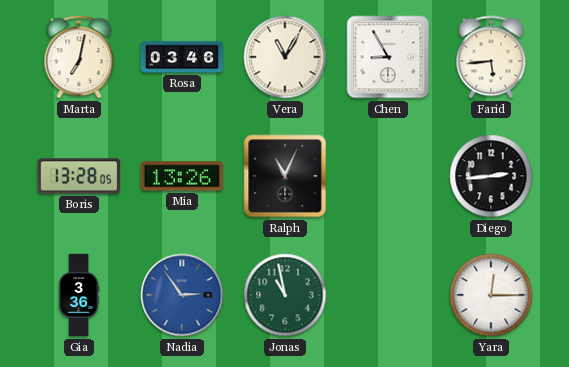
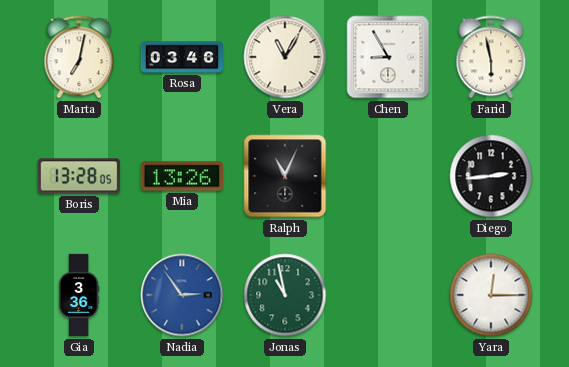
Farid: 5:44 -> 5:58
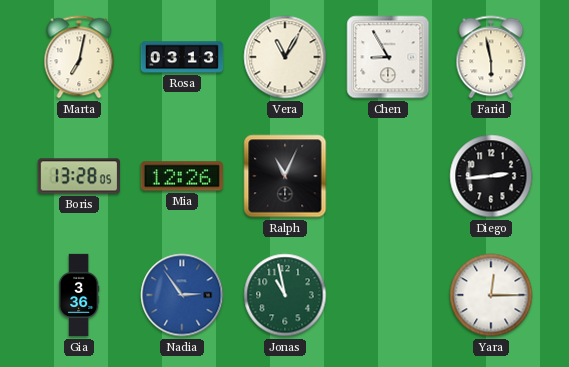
Rosa: 03:46 -> 03:13
Mia: 13:26 -> 12:26
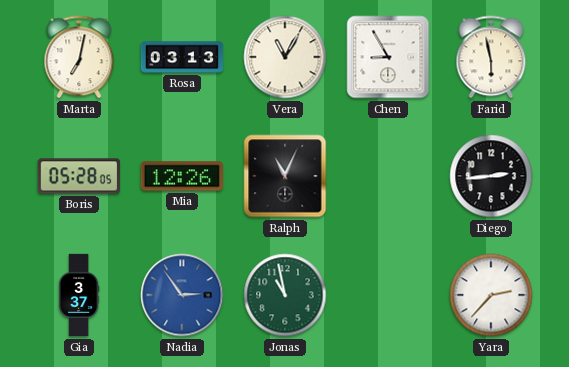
Boris: 13:28 -> 05:28
Gia: 3:36 -> 3:37
Yara: 12:15 -> 2:37
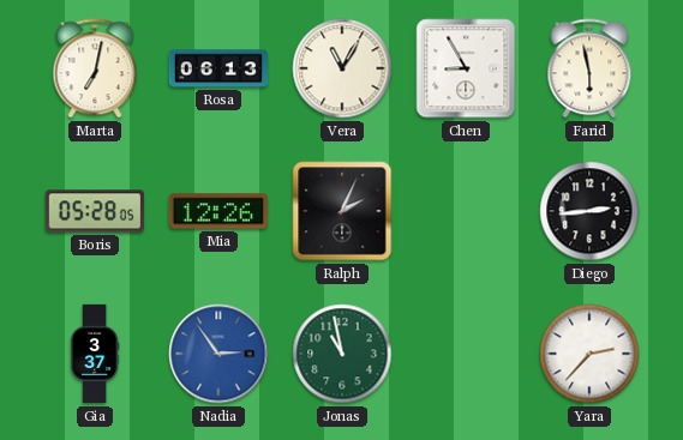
Rosa: 03:13 -> 06:13
Ralph: 11:04 -> 2:04
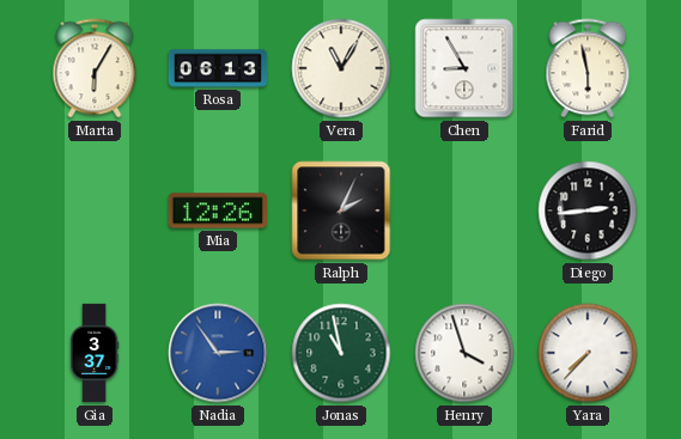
Marta: 7:02 -> 6:05
Boris: 05:28 -> none
Henry: none -> 3:57
Yara: 2:37 -> 7:37
